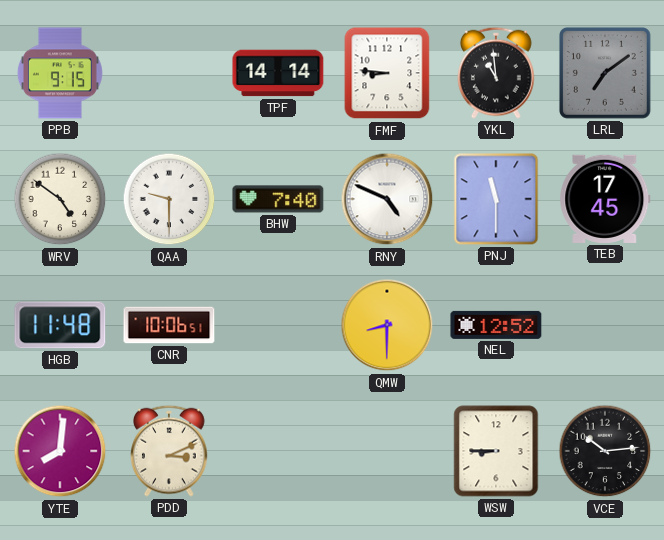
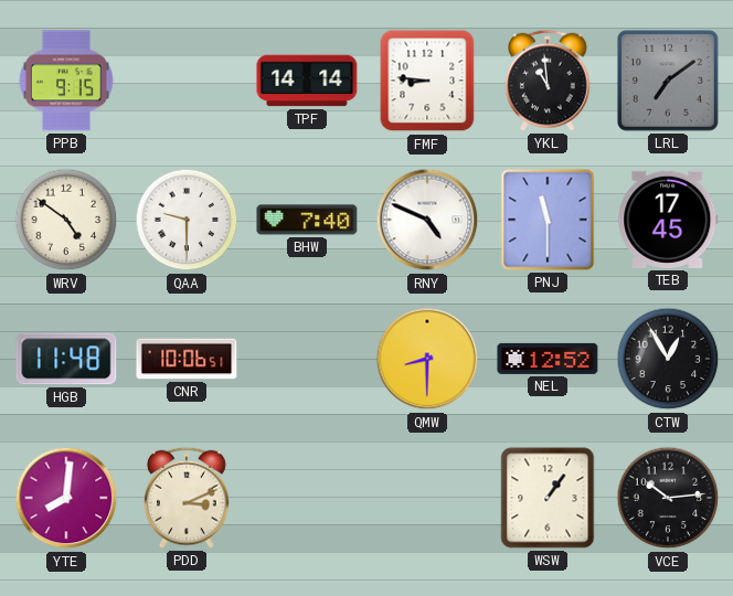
CTW: none -> 12:55
WSW: 8:45 -> 1:06
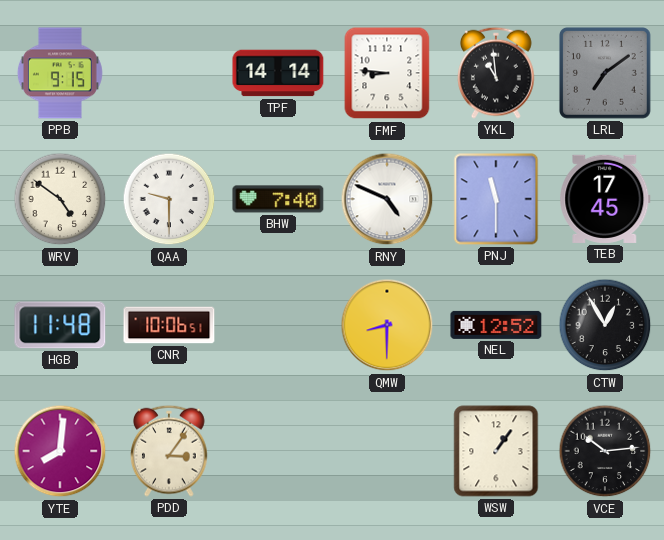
PDD: 3:11 -> 3:06
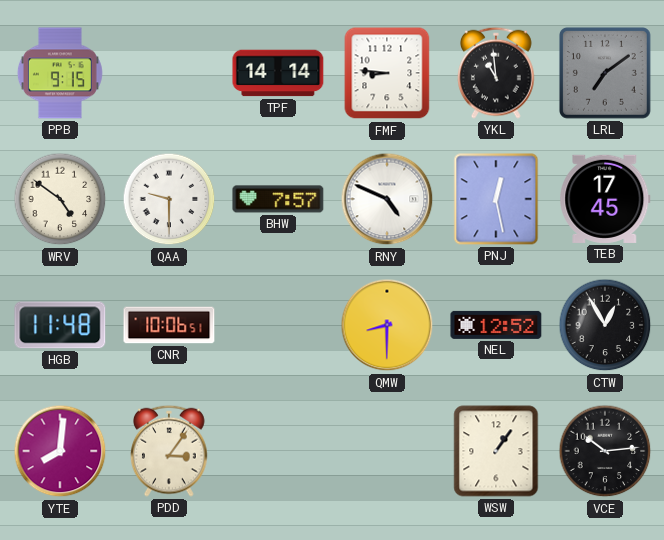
BHW: 7:40 -> 7:57
PNJ: 11:30 -> 12:28
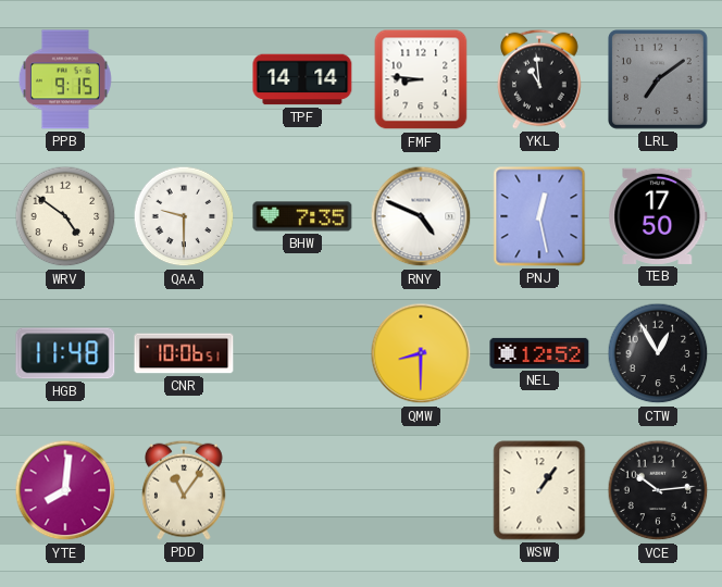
BHW: 7:57 -> 7:35
TEB: 17:45 -> 17:50
PDD: 3:06 -> 11:06
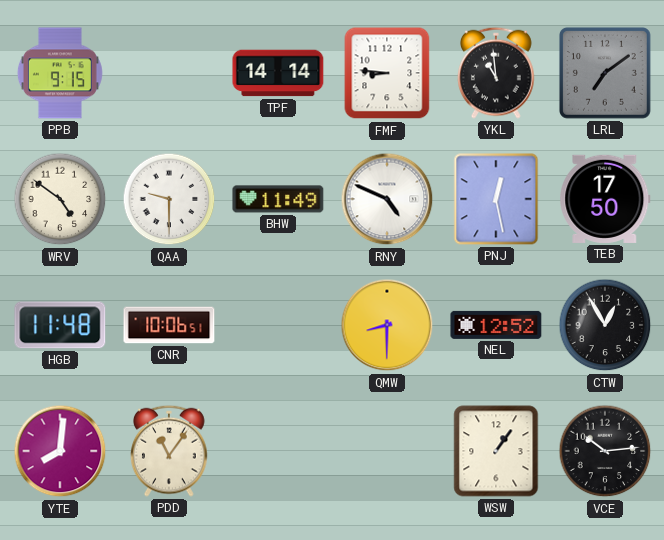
BHW: 7:35 -> 11:49
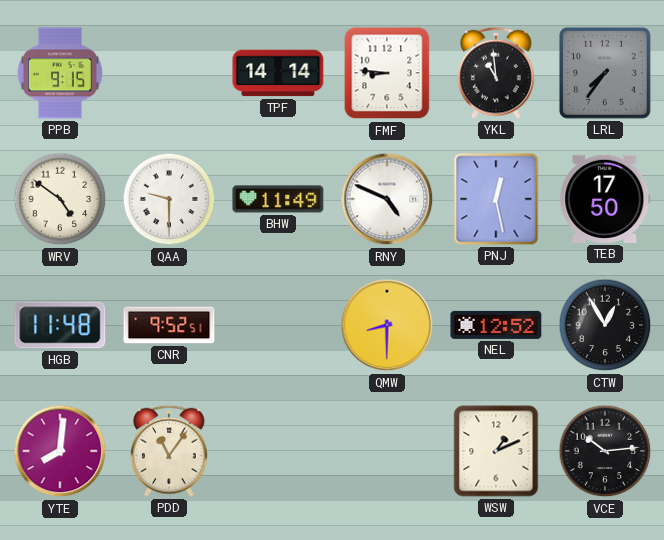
LRL: 7:09 -> 7:36
CNR: 10:06 -> 9:52
WSW: 1:06 -> 1:11
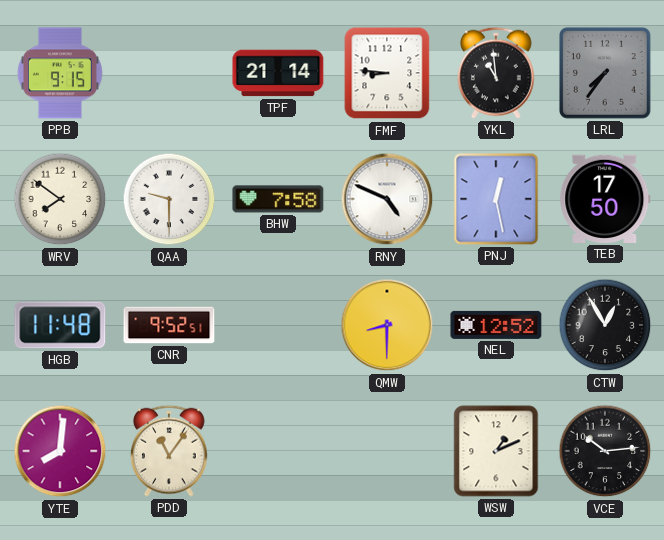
TPF: 14:14 -> 21:14
WRV: 4:51 -> 7:51
BHW: 11:49 -> 7:58
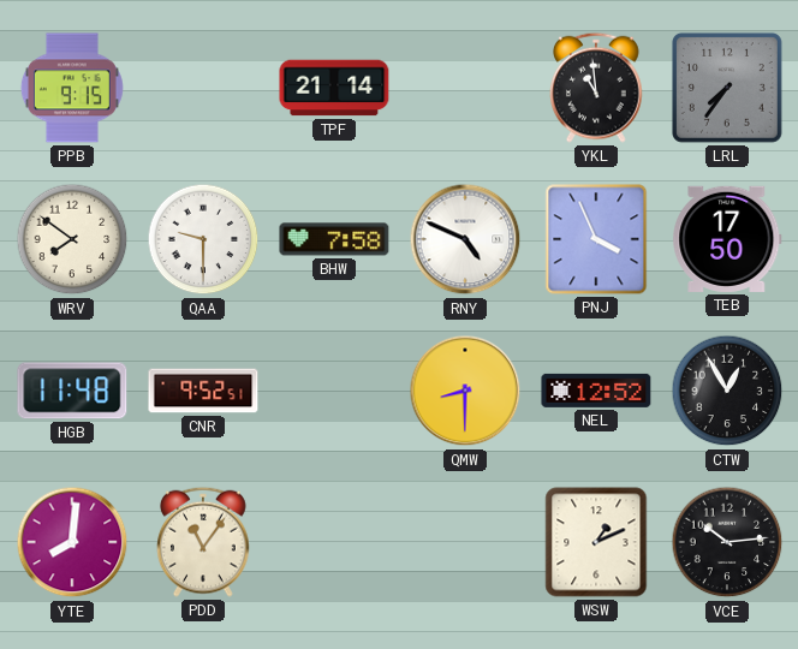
FMF: 8:46 -> none
PNJ: 12:28 -> 3:56
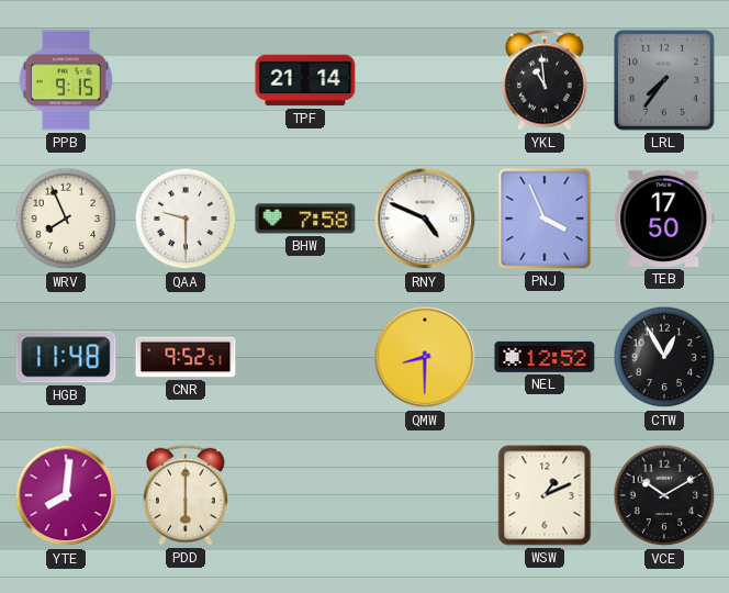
WRV: 7:51 -> 7:56
PDD: 11:06 -> 6:00
VCE: 10:14 -> 10:10
